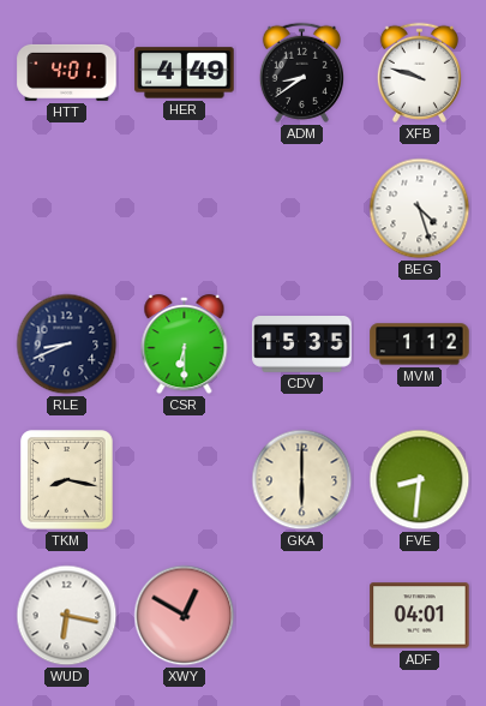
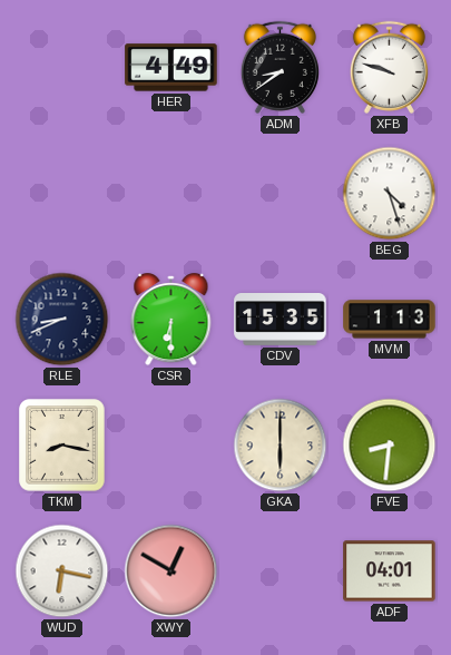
HTT: 4:01 -> none
MVM: 1:12 -> 1:13
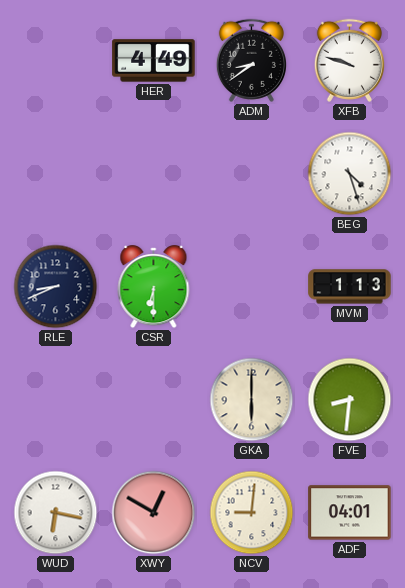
CDV: 15:35 -> none
TKM: 8:17 -> none
NCV: none -> 9:01
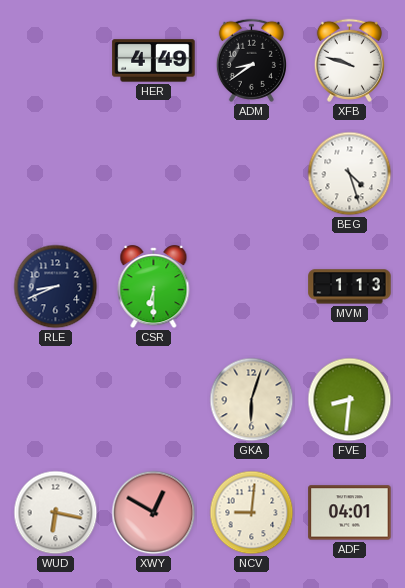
GKA: 6:00 -> 6:03
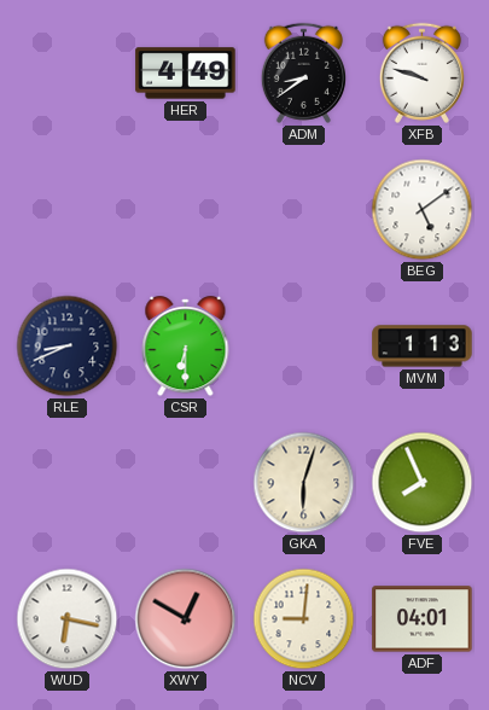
BEG: 4:27 -> 5:09
FVE: 8:31 -> 7:56
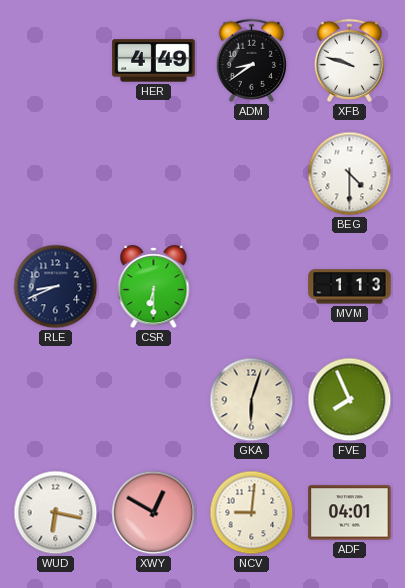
BEG: 5:09 -> 4:30
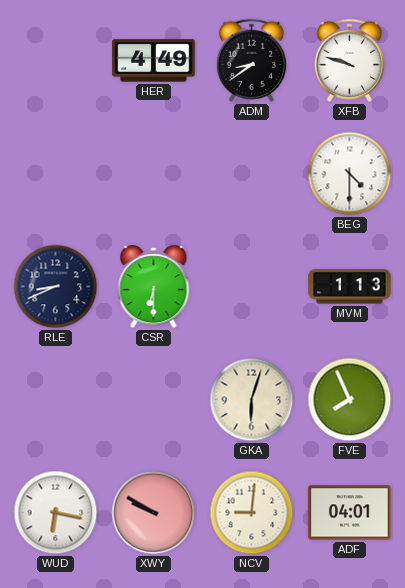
XWY: 12:50 -> 9:50
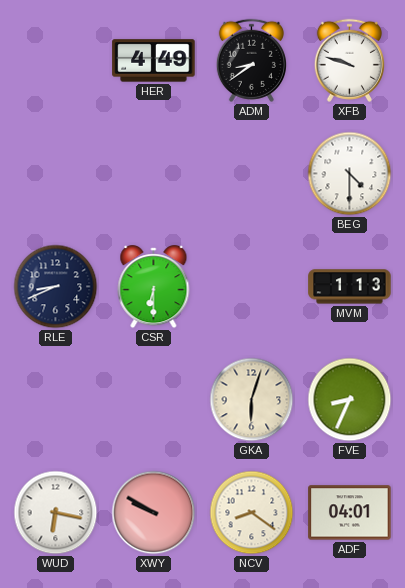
FVE: 7:56 -> 8:34
NCV: 9:01 -> 8:21
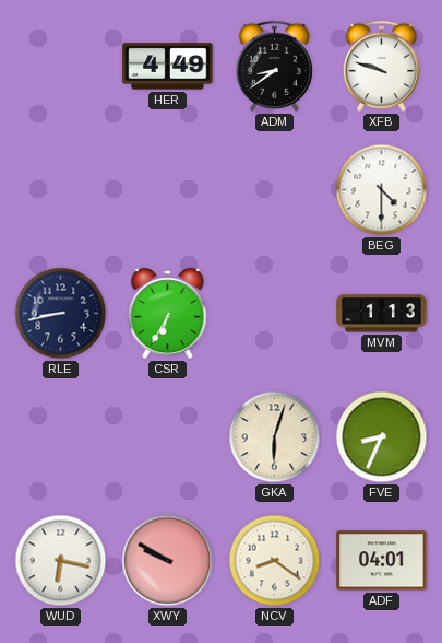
RLE: 8:41 -> 8:43
CSR: 6:30 -> 6:35
